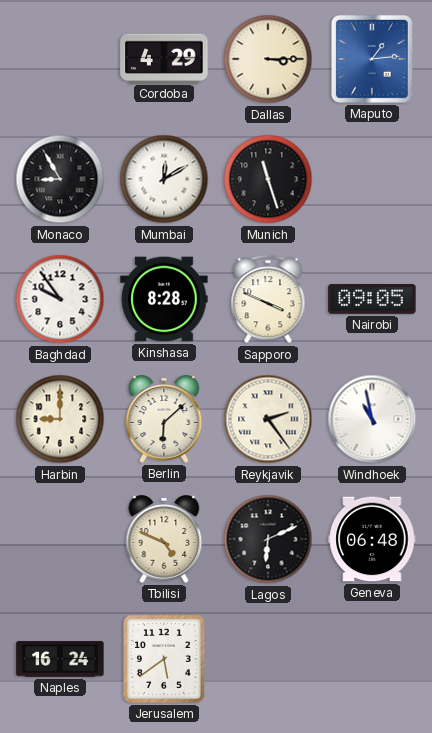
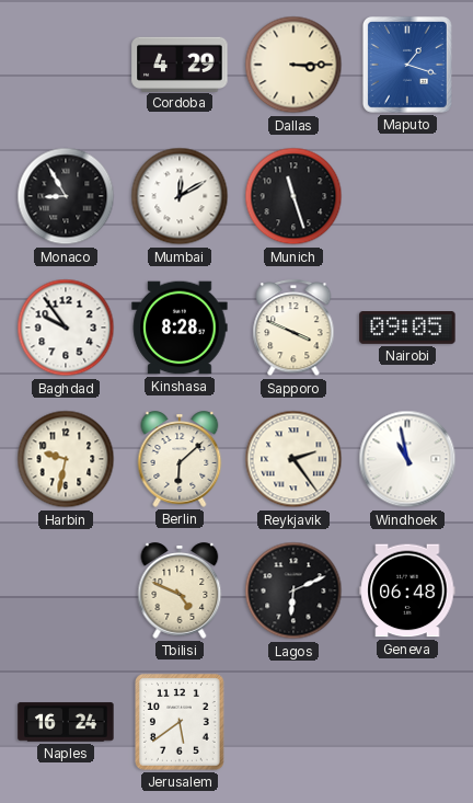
Maputo: 1:14 -> 1:18
Harbin: 9:00 -> 9:32
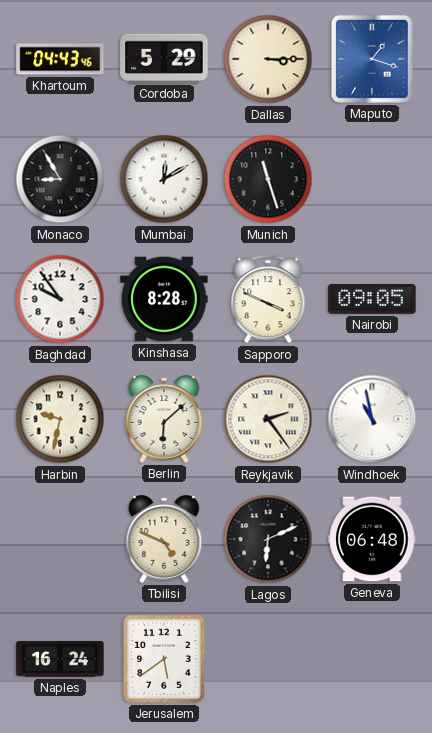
Khartoum: none -> 04:43
Cordoba: 4:29 -> 5:29
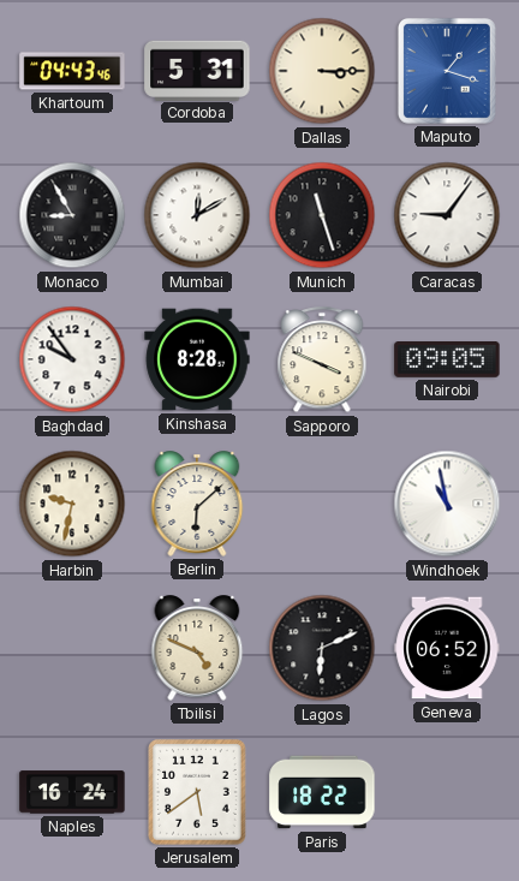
Cordoba: 5:29 -> 5:31
Caracas: none -> 9:06
Reykjavik: 2:24 -> none
Geneva: 06:48 -> 06:52
Paris: none -> 18:22
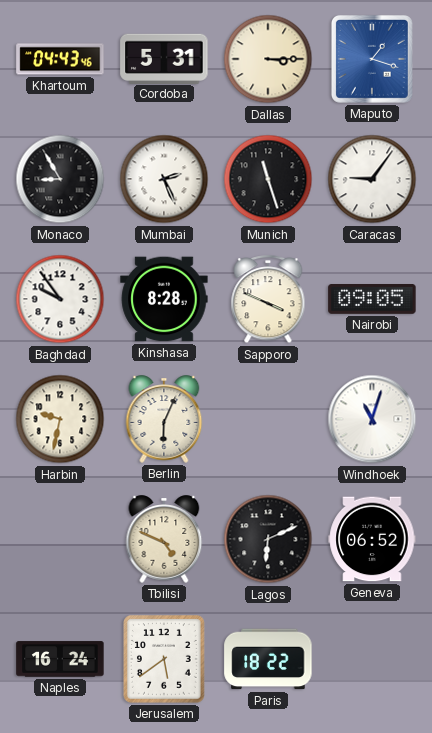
Mumbai: 12:10 -> 2:26
Berlin: 6:08 -> 6:04
Windhoek: 10:58 -> 11:03
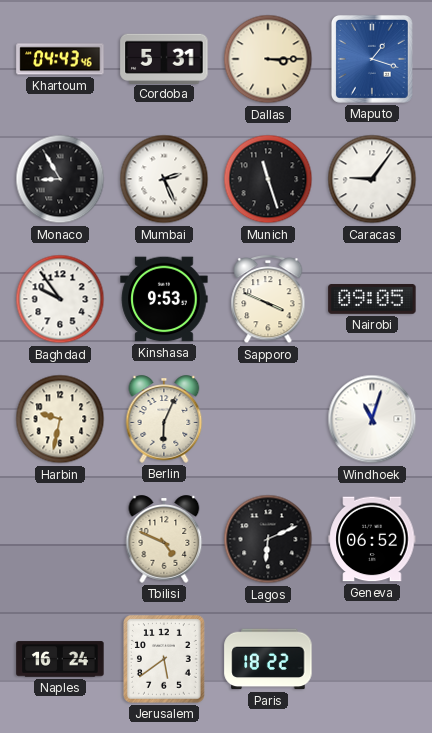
Kinshasa: 8:28 -> 9:53
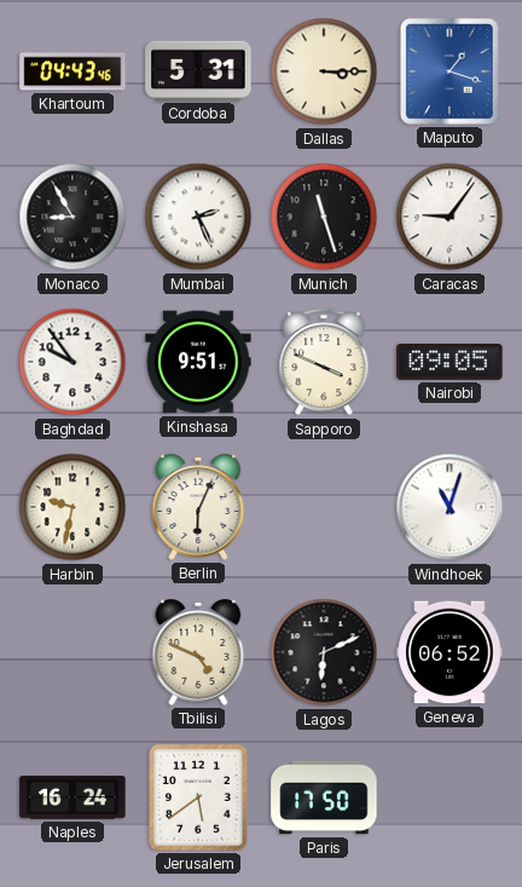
Kinshasa: 9:53 -> 9:51
Paris: 18:22 -> 17:50
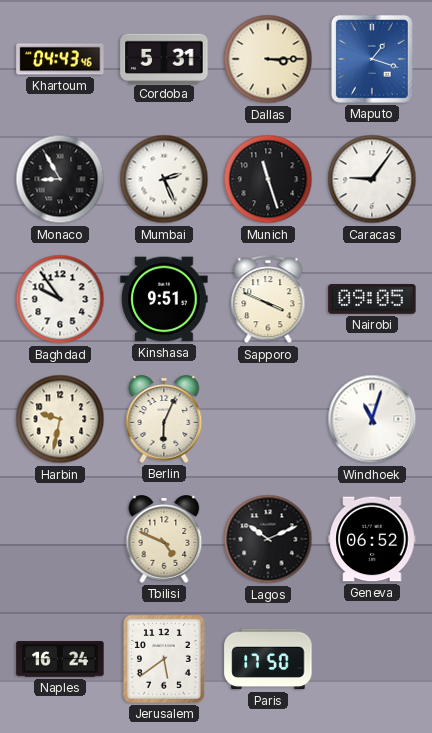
Lagos: 6:11 -> 10:11
